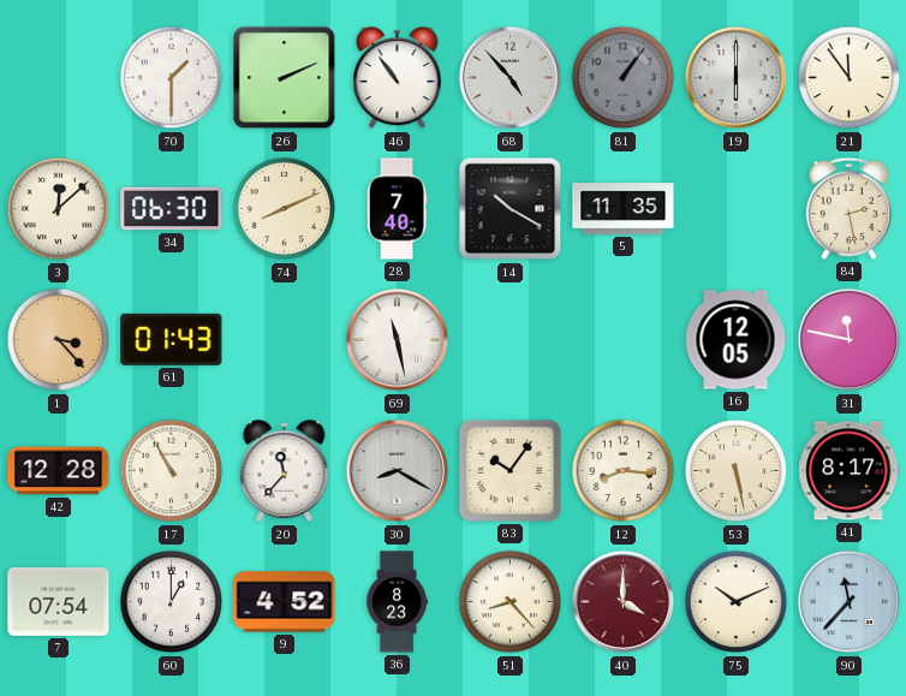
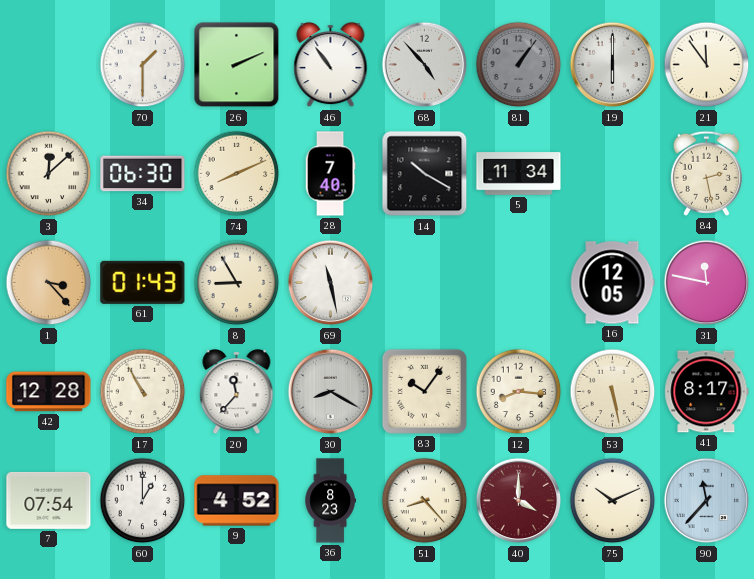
5: 11:35 -> 11:34
8: none -> 8:55
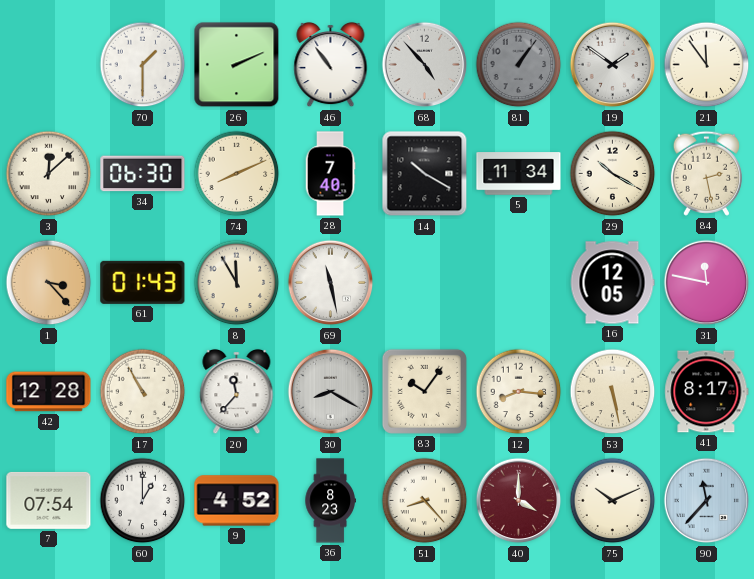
19: 6:00 -> 1:51
29: none -> 10:20
8: 8:55 -> 11:55
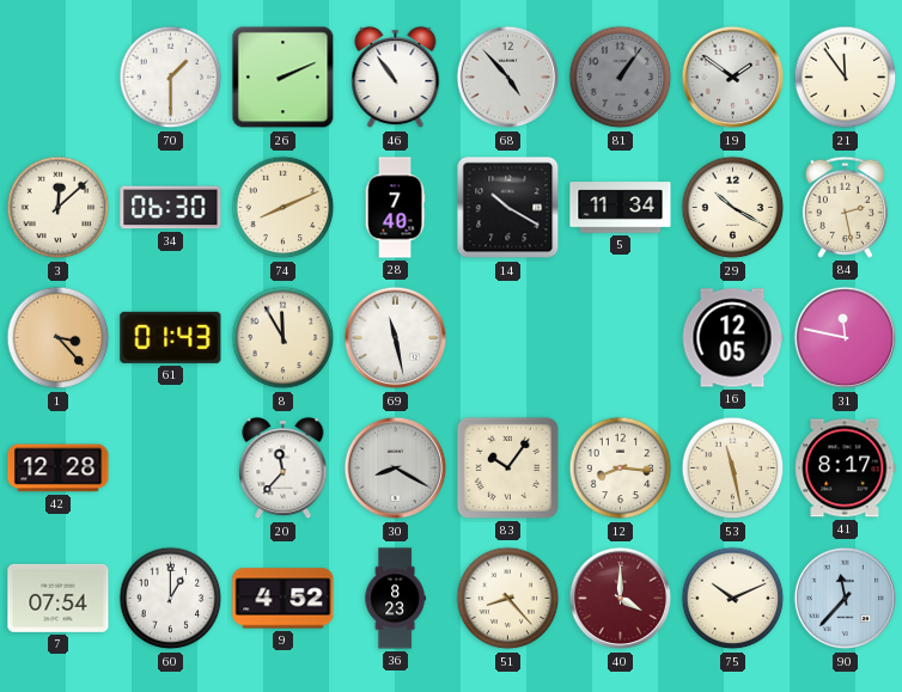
17: 10:55 -> none
53: 5:28 -> 11:28
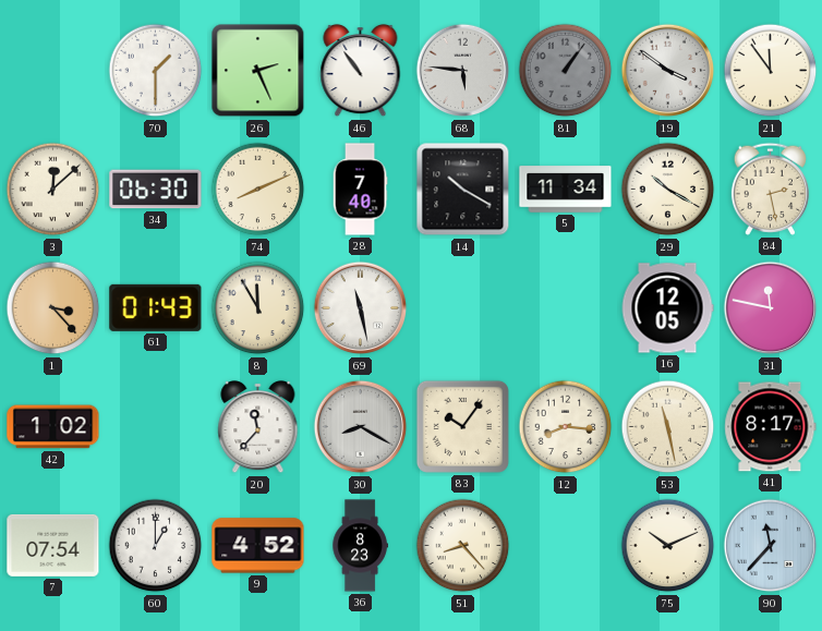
26: 2:11 -> 2:26
68: 4:53 -> 5:46
19: 1:51 -> 3:51
42: 12:28 -> 1:02
40: 4:00 -> none
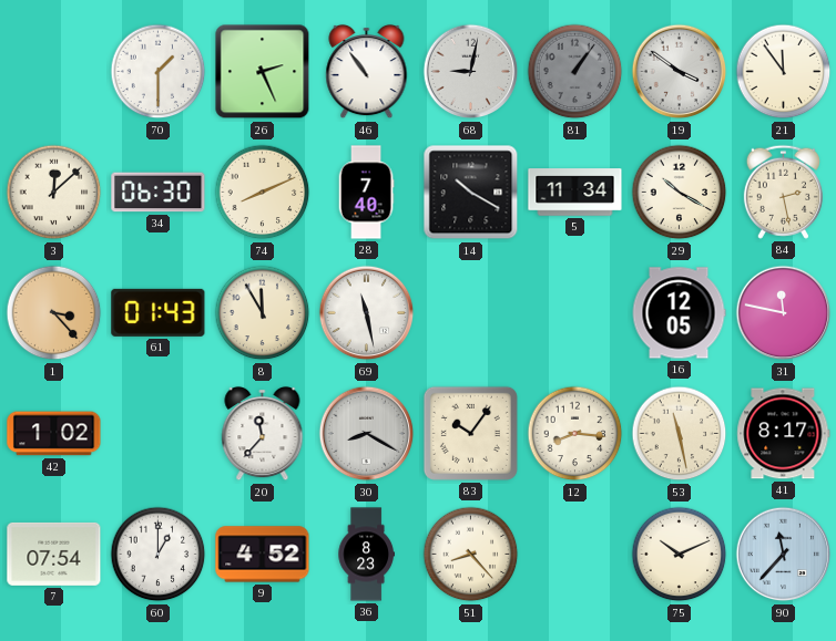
68: 5:46 -> 9:02
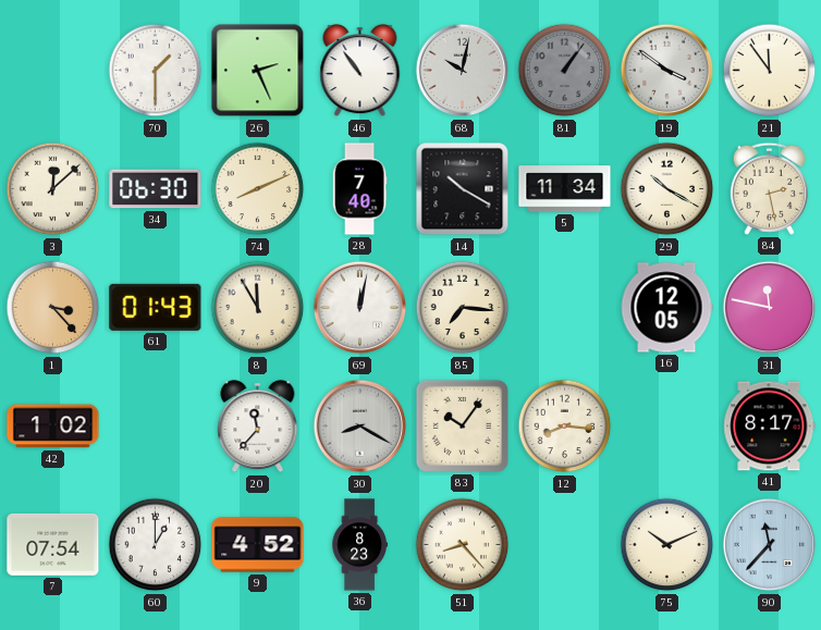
68: 9:02 -> 10:02
69: 11:28 -> 12:02
85: none -> 7:16
53: 11:28 -> none
